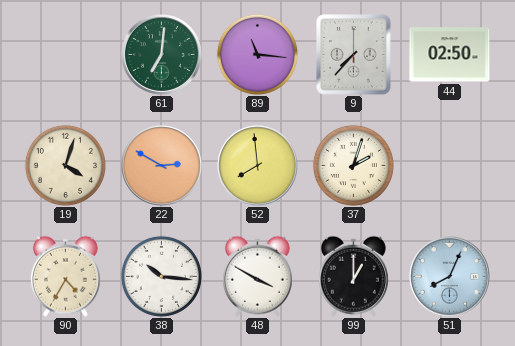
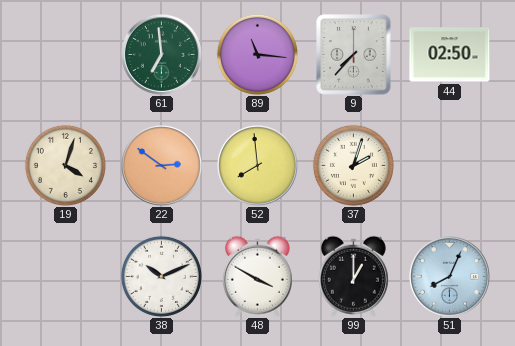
61: 7:01 -> 6:59
22: 2:50 -> 2:51
90: 4:35 -> none
38: 10:16 -> 10:11
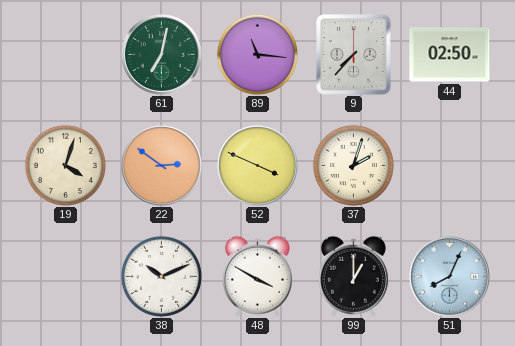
61: 6:59 -> 7:02
52: 7:59 -> 3:49
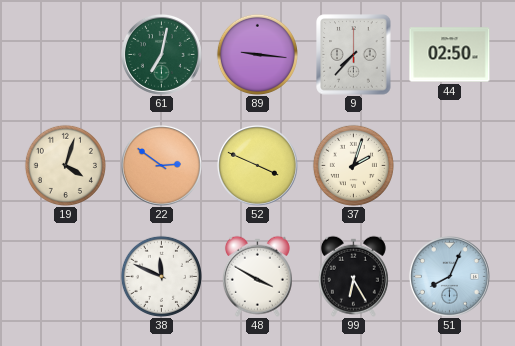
89: 11:16 -> 9:16
38: 10:11 -> 11:49
99: 1:00 -> 6:25
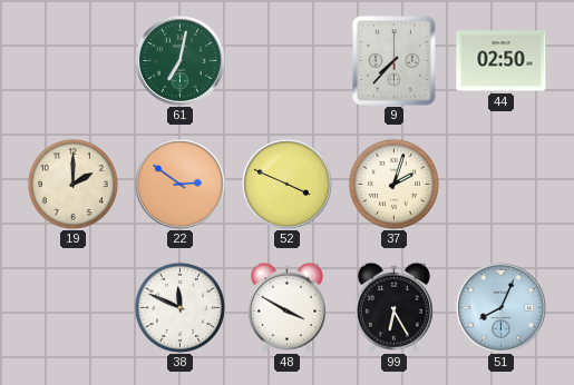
89: 9:16 -> none
19: 4:03 -> 2:00
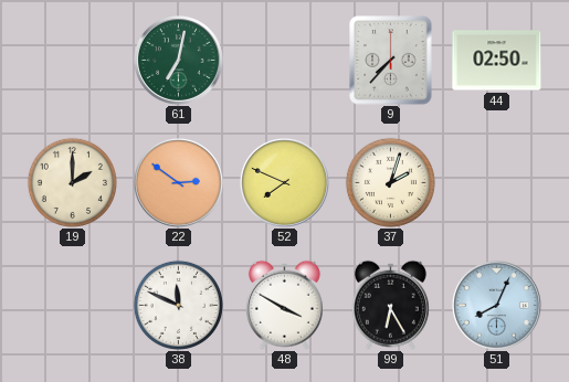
52: 3:49 -> 7:49
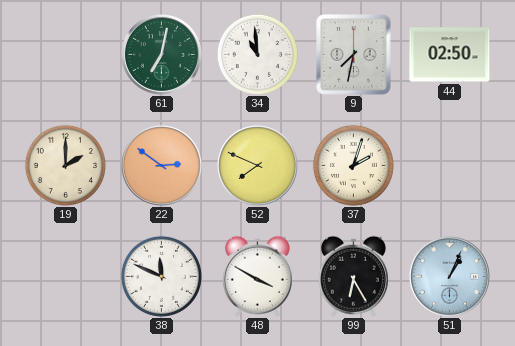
34: none -> 10:59
9: 7:37 -> 7:32
51: 8:04 -> 1:04
